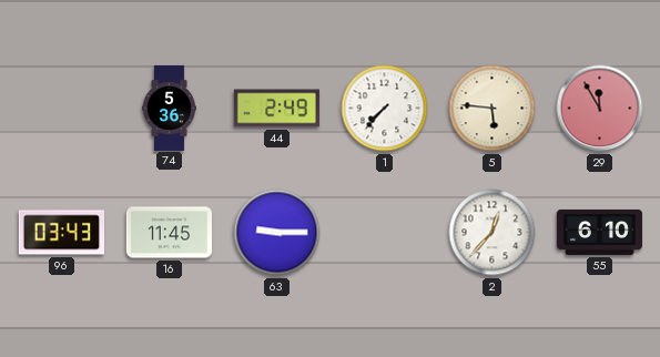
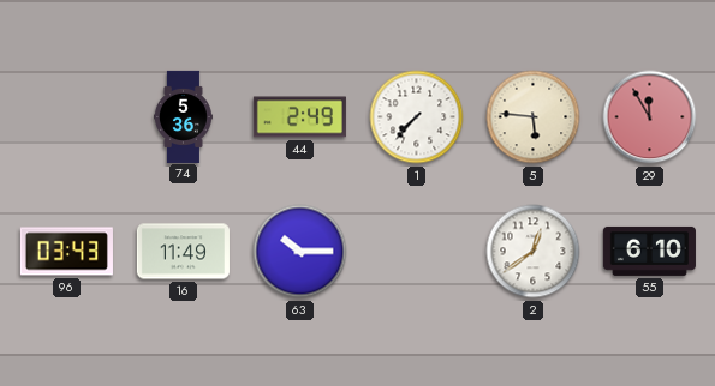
16: 11:45 -> 11:49
63: 9:15 -> 10:15
2: 12:37 -> 12:39
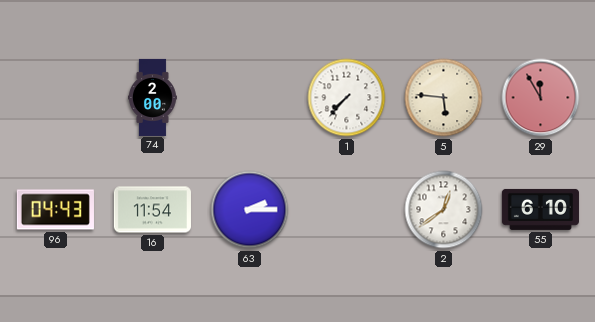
74: 5:36 -> 2:00
44: 2:49 -> none
96: 03:43 -> 04:43
16: 11:49 -> 11:54
63: 10:15 -> 2:15
